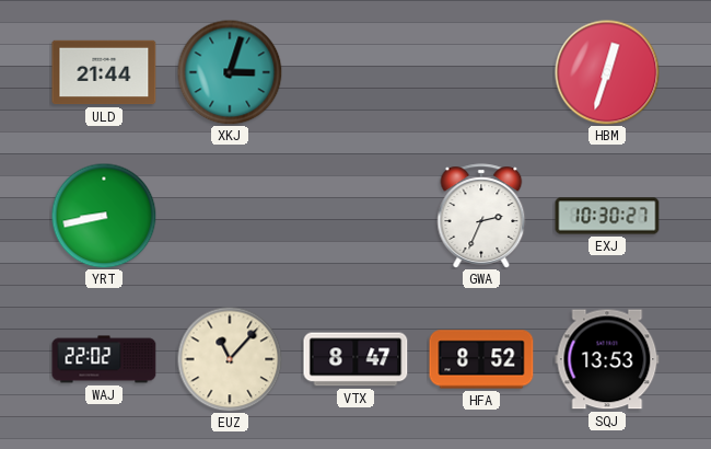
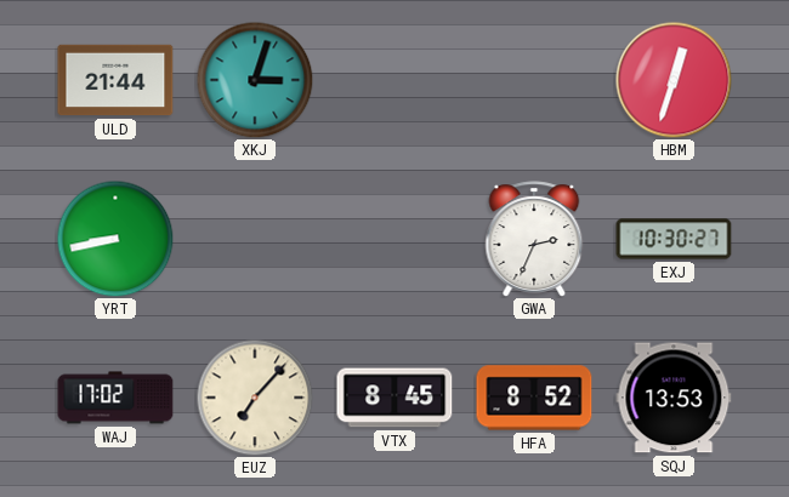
WAJ: 22:02 -> 17:02
EUZ: 11:07 -> 7:07
VTX: 8:47 -> 8:45
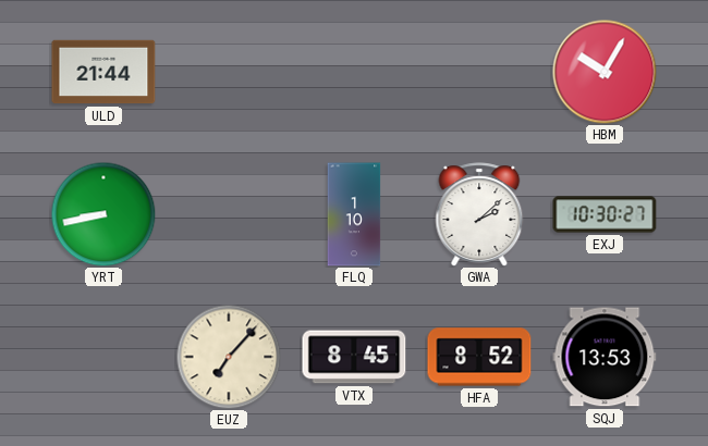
XKJ: 3:03 -> none
HBM: 12:33 -> 10:05
FLQ: none -> 1:10
GWA: 2:34 -> 2:08
WAJ: 17:02 -> none
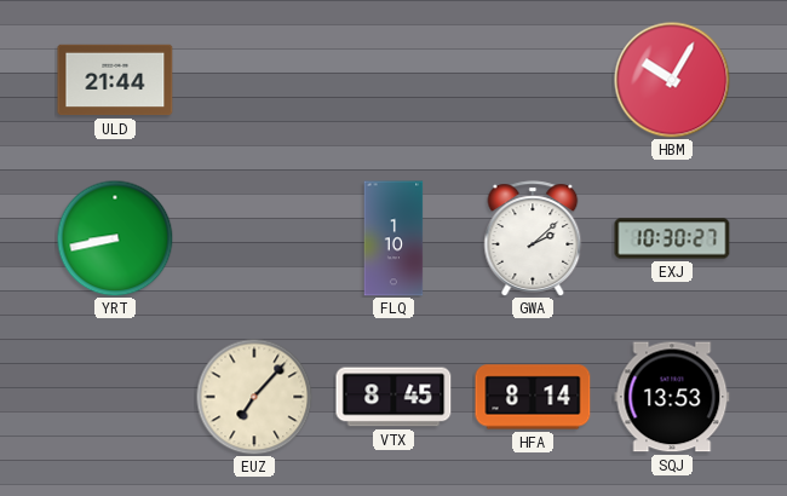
HFA: 8:52 -> 8:14
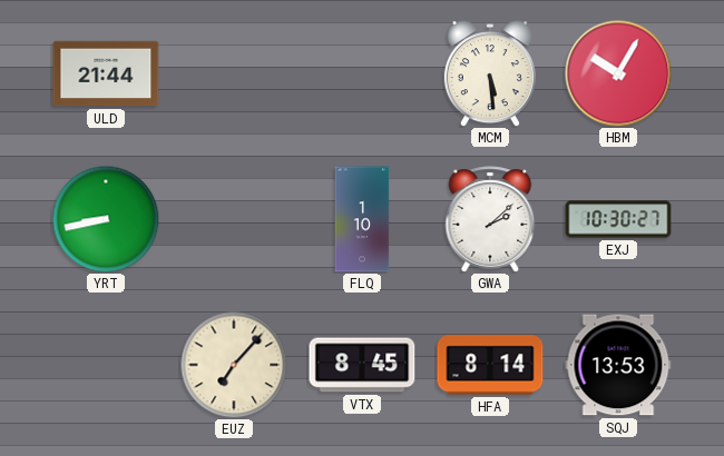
MCM: none -> 5:29
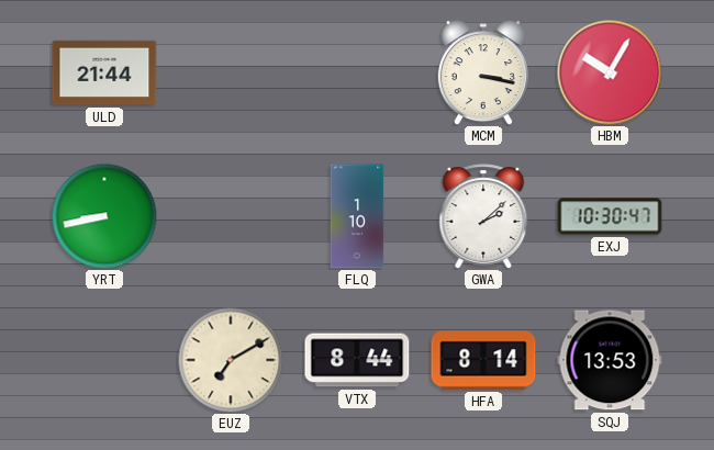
MCM: 5:29 -> 3:17
EXJ: 10:30:27 -> 10:30:47
EUZ: 7:07 -> 7:10
VTX: 8:45 -> 8:44
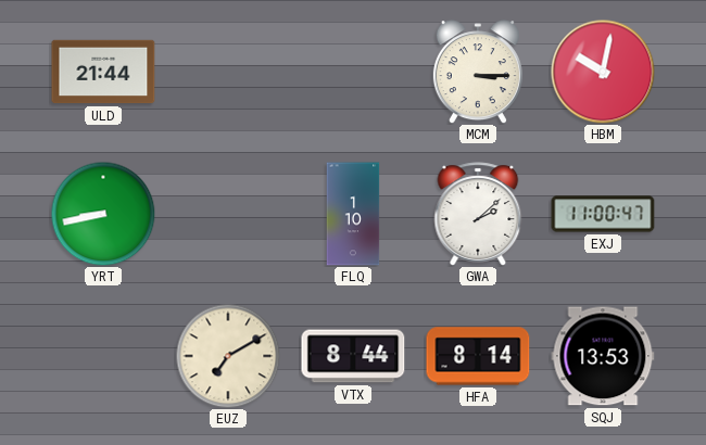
MCM: 3:17 -> 3:15
HBM: 10:05 -> 10:02
EXJ: 10:30 -> 11:00
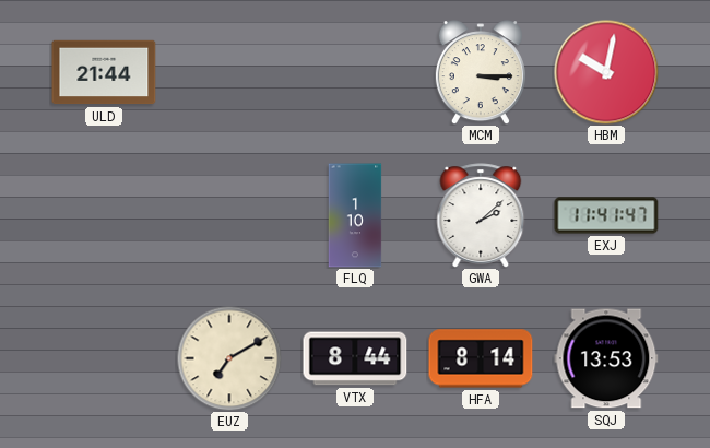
YRT: 8:43 -> none
EXJ: 11:00 -> 11:41
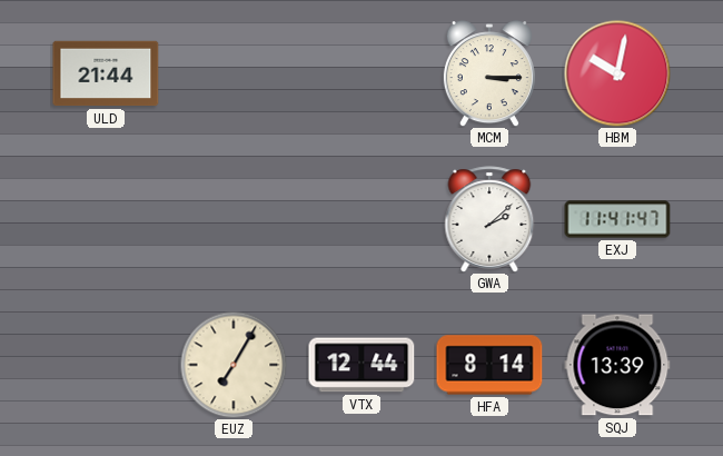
FLQ: 1:10 -> none
EUZ: 7:10 -> 7:05
VTX: 8:44 -> 12:44
SQJ: 13:53 -> 13:39
